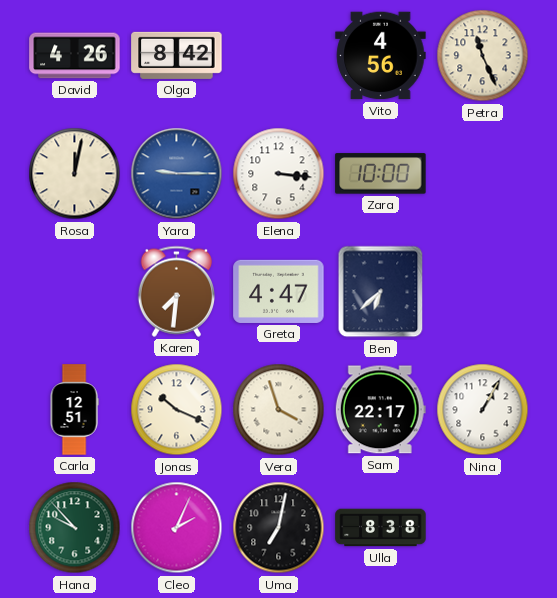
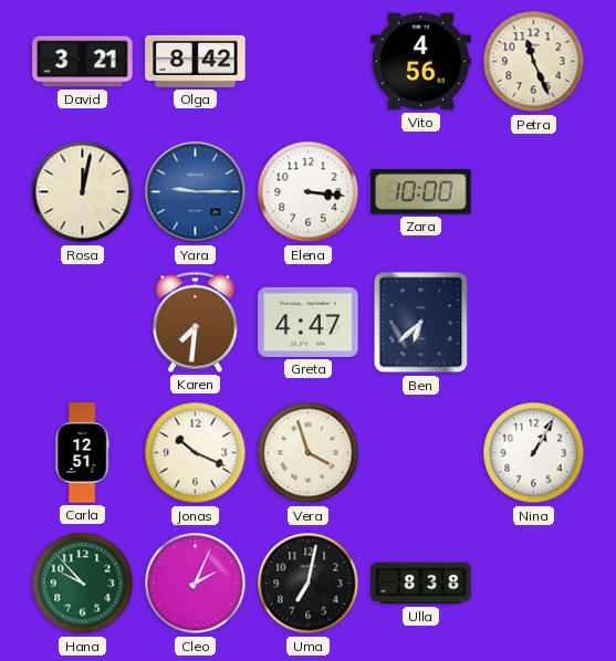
David: 4:26 -> 3:21
Sam: 22:17 -> none
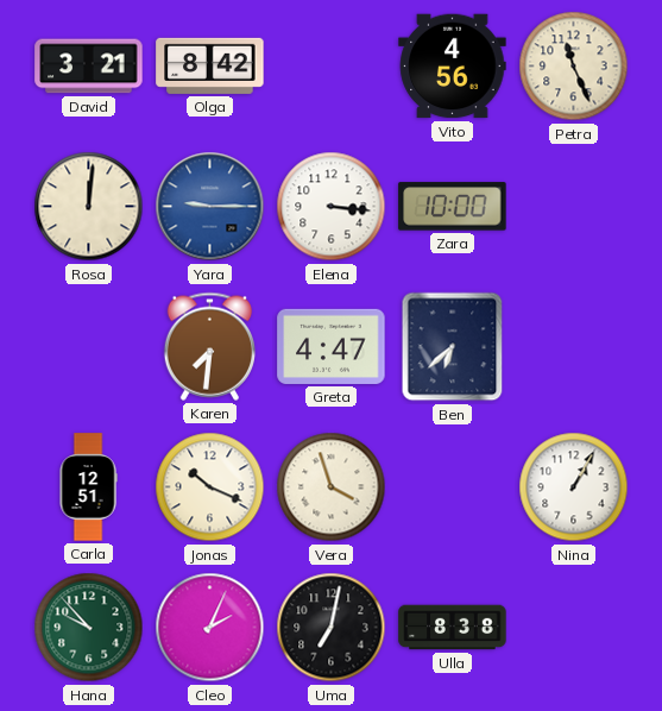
Rosa: 12:02 -> 12:01
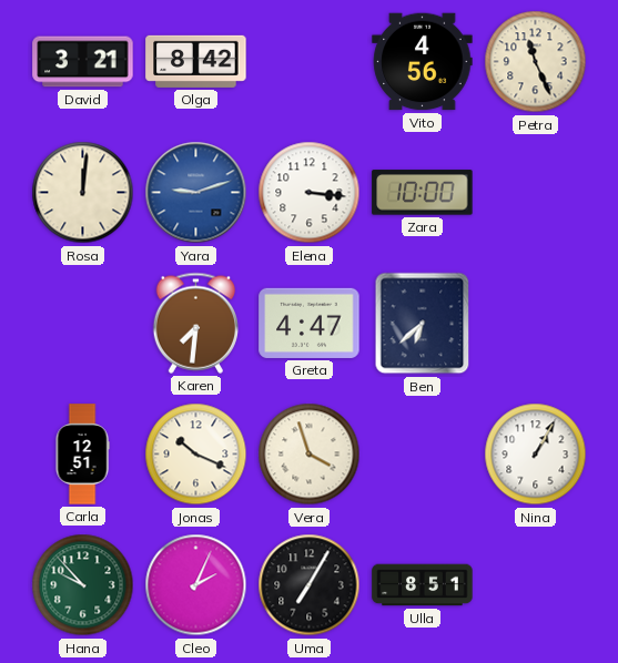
Yara: 9:15 -> 9:12
Uma: 7:02 -> 7:05
Ulla: 8:38 -> 8:51
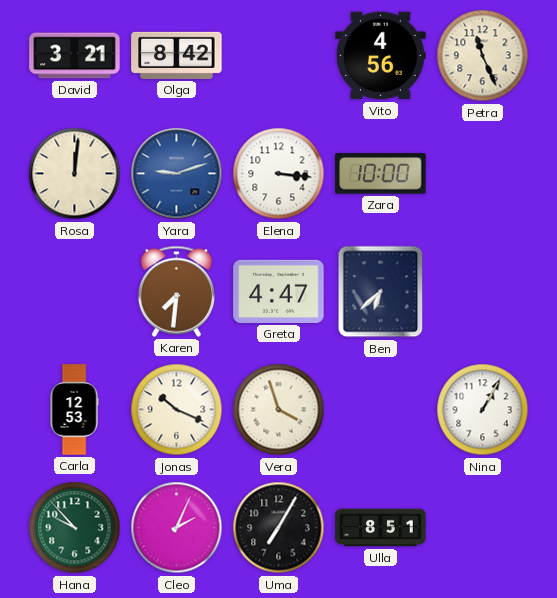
Carla: 12:51 -> 12:53
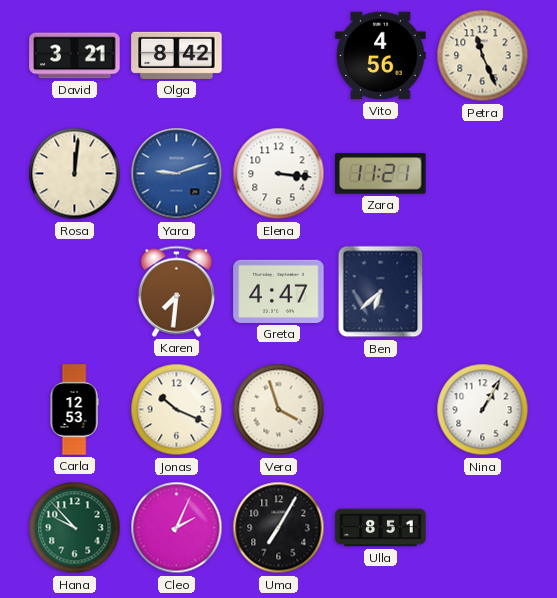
Zara: 10:00 -> 11:21
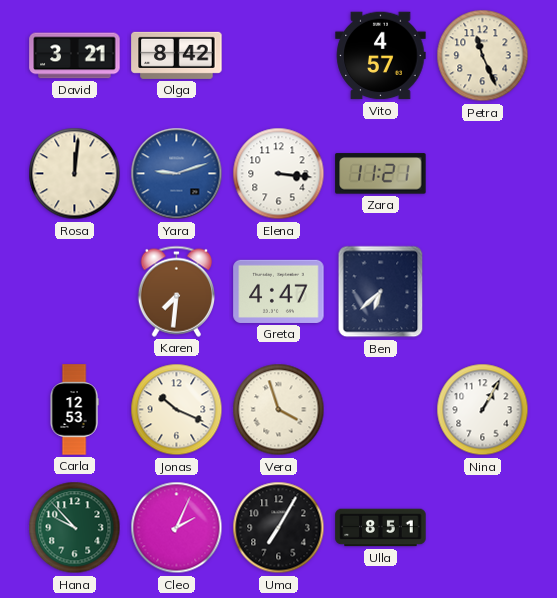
Vito: 4:56 -> 4:57
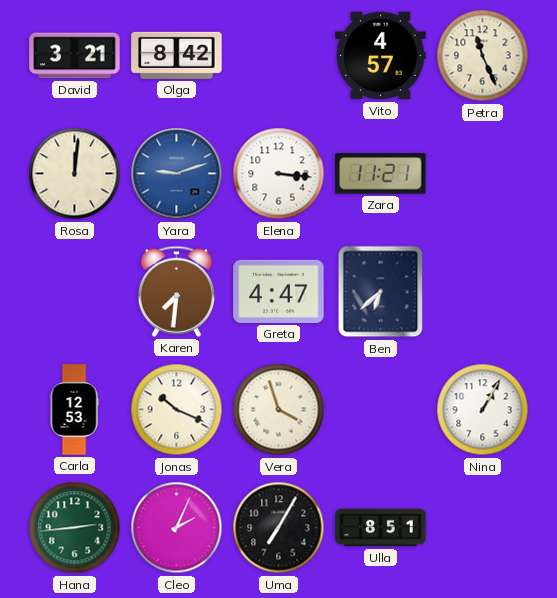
Hana: 9:53 -> 2:44
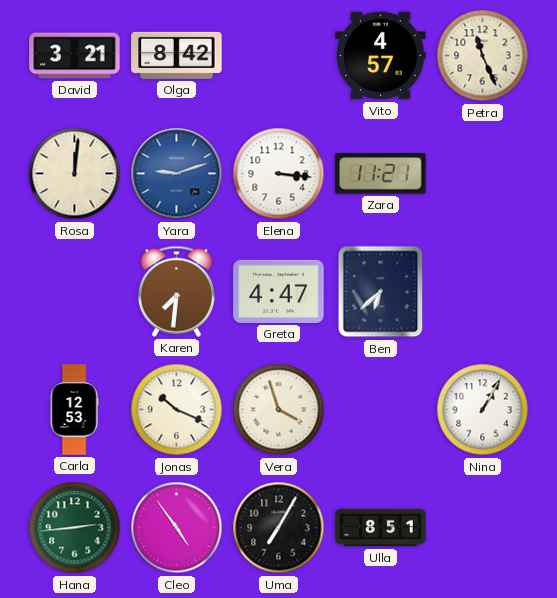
Cleo: 2:04 -> 4:54
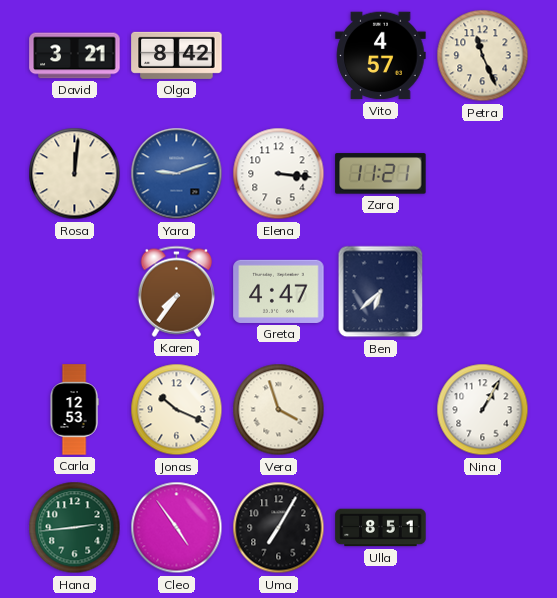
Karen: 7:31 -> 7:36
